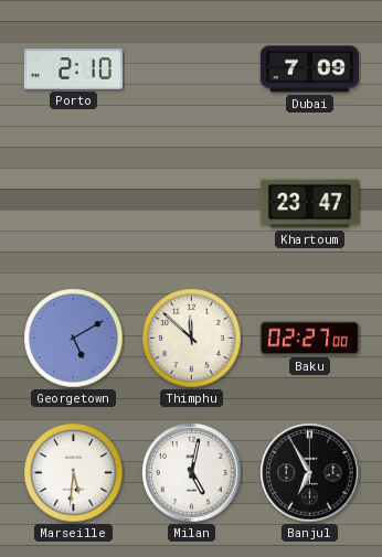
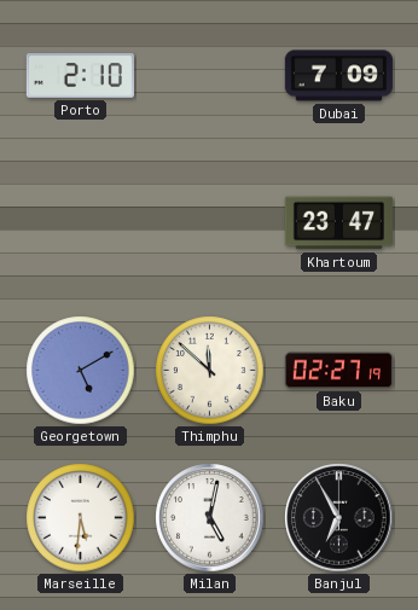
Baku: 02:27:00 -> 02:27:19
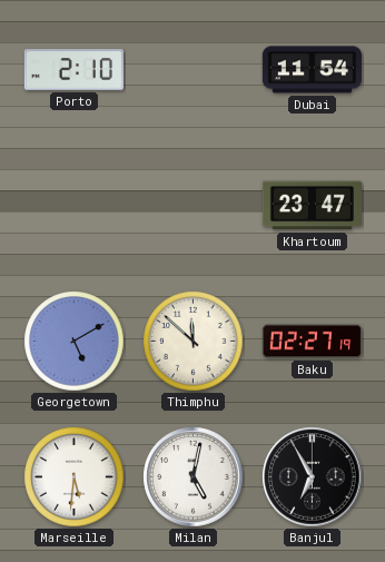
Dubai: 7:09 -> 11:54
